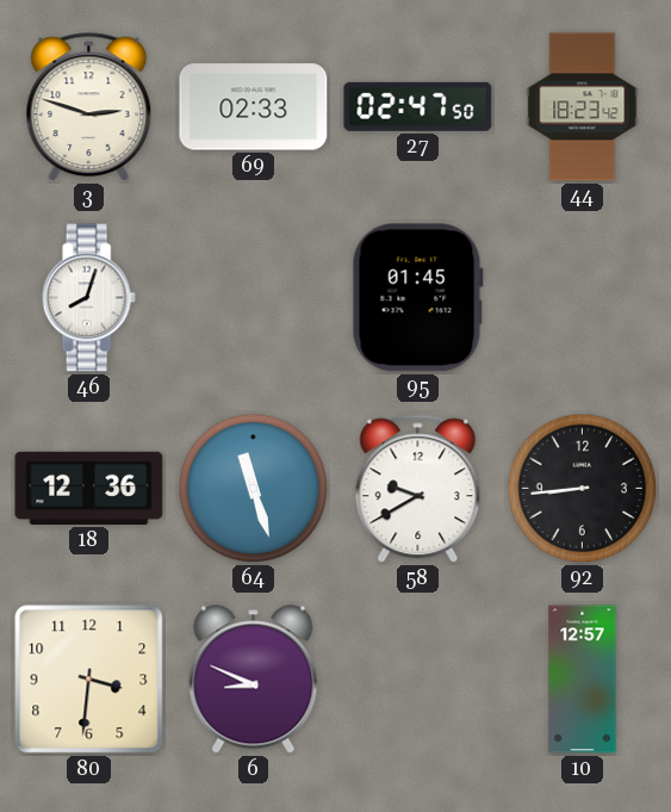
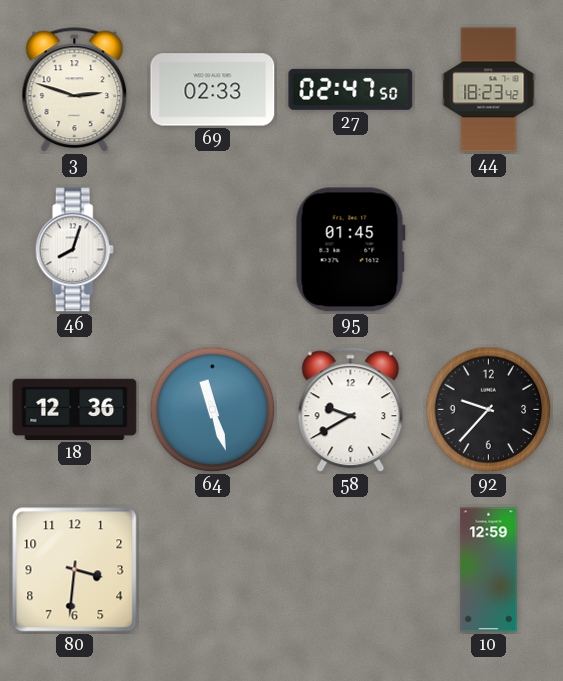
92: 8:44 -> 9:37
6: 8:49 -> none
10: 12:57 -> 12:59
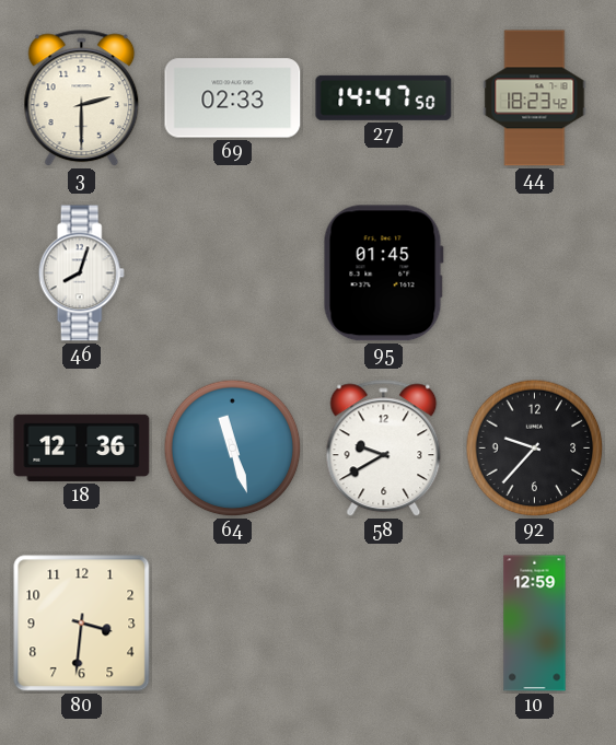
3: 2:48 -> 2:30
27: 02:47 -> 14:47
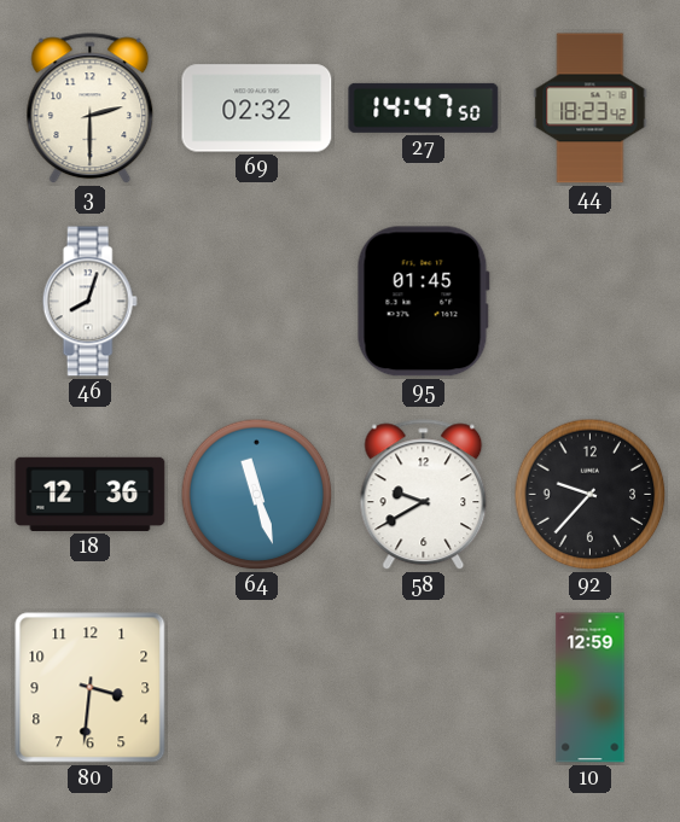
69: 02:33 -> 02:32
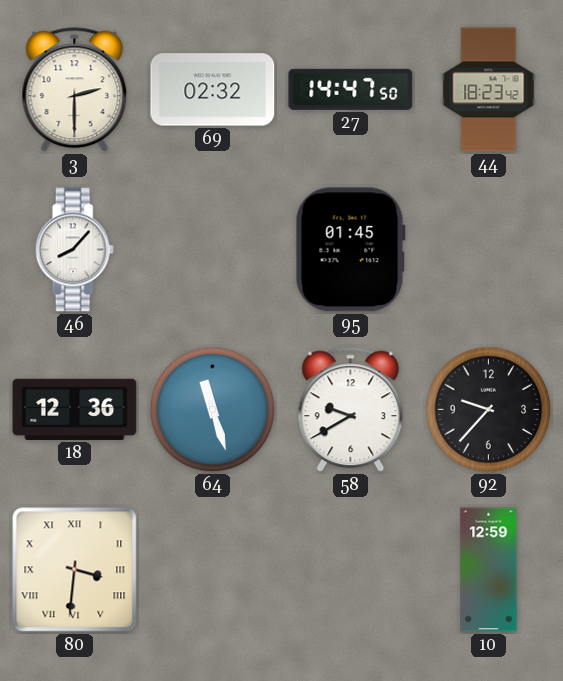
46: 8:03 -> 8:07
80 numerals: Arabic -> Roman
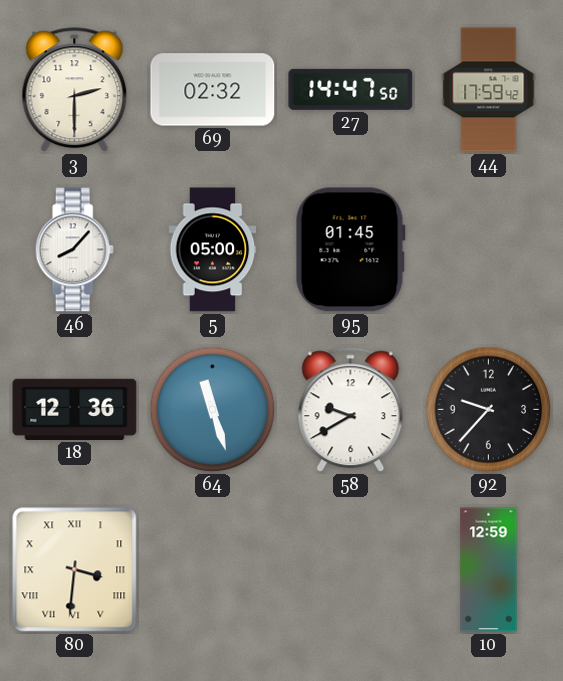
44: 18:23 -> 17:59
5: none -> 05:00
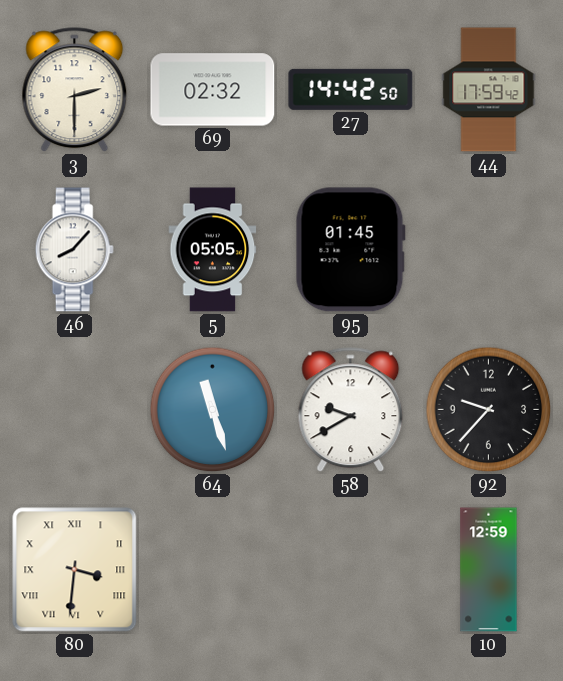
27: 14:47 -> 14:42
5: 05:00 -> 05:05
18: 12:36 -> none
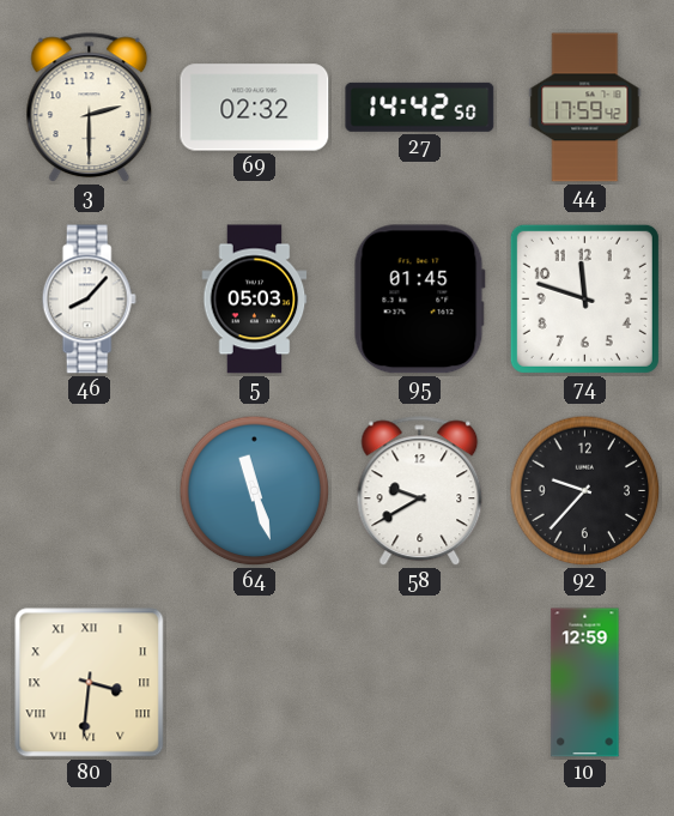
5: 05:05 -> 05:03
74: none -> 11:48
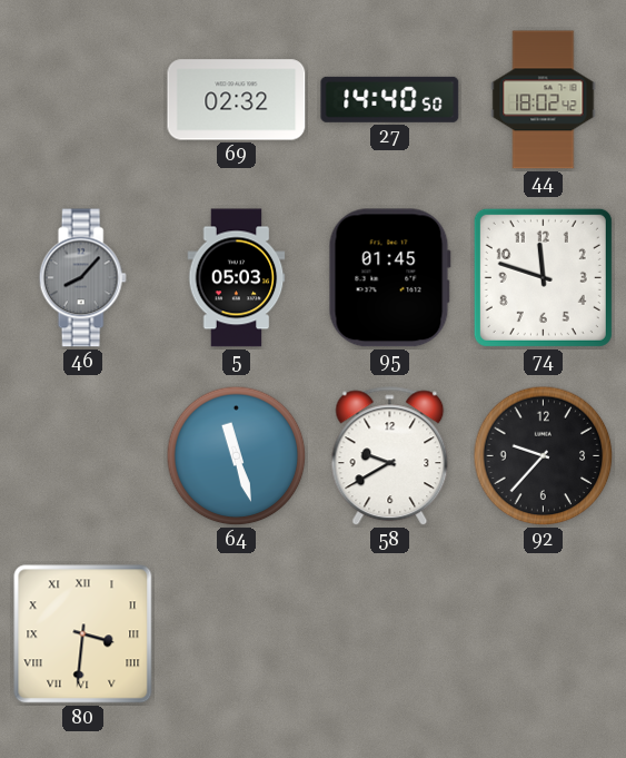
3: 2:30 -> none
27: 14:42 -> 14:40
44: 17:59 -> 18:02
46 dial: white -> grey
10: 12:59 -> none
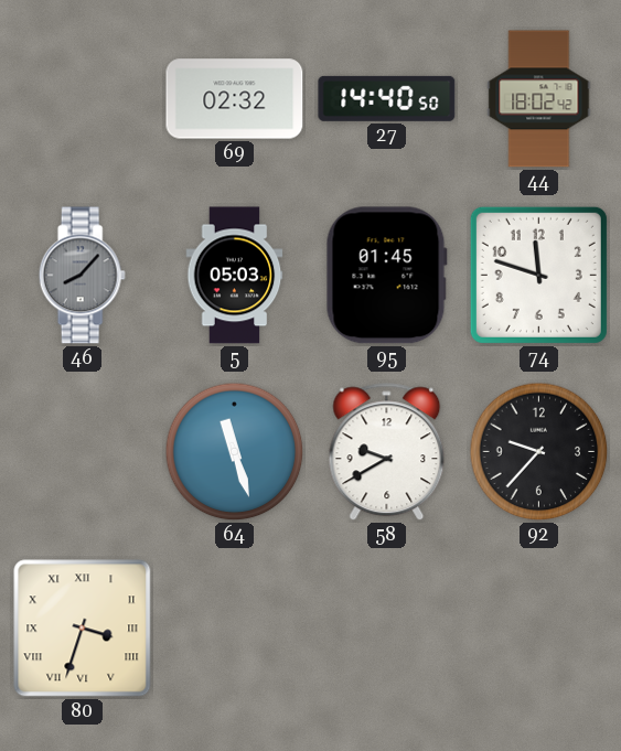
80: 3:31 -> 3:33
